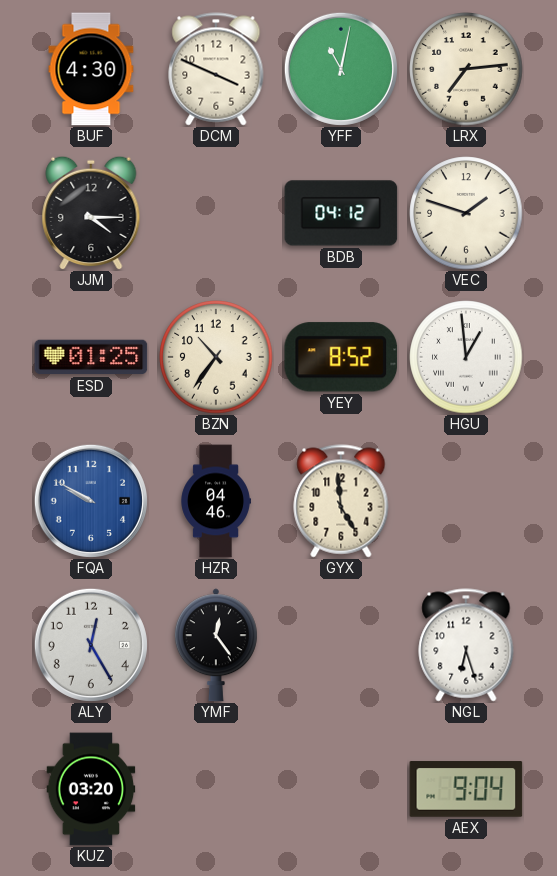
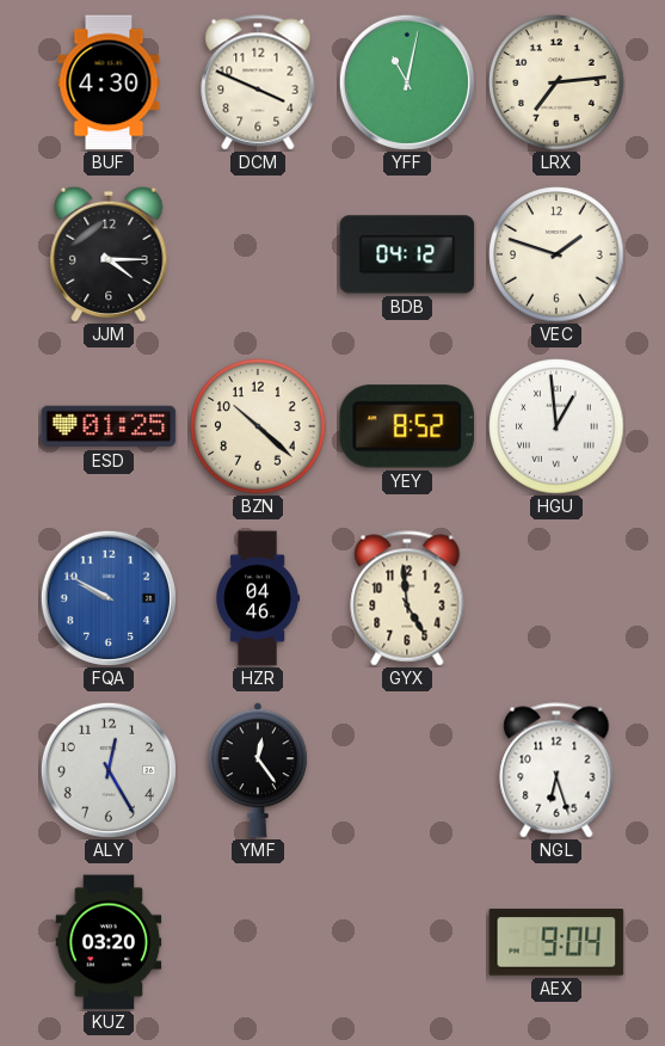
BZN: 10:36 -> 10:22
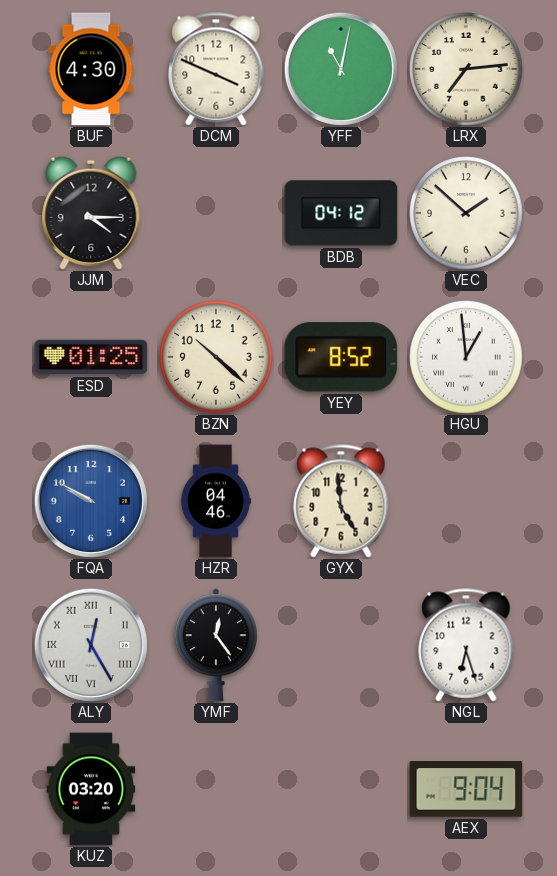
VEC: 1:48 -> 1:52
ALY numerals: Arabic -> Roman
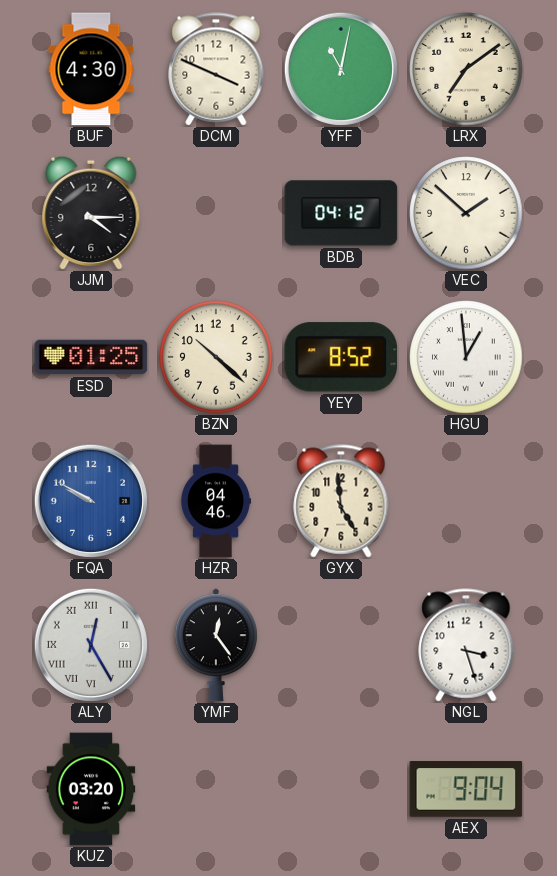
LRX: 7:14 -> 7:09
NGL: 6:27 -> 3:27
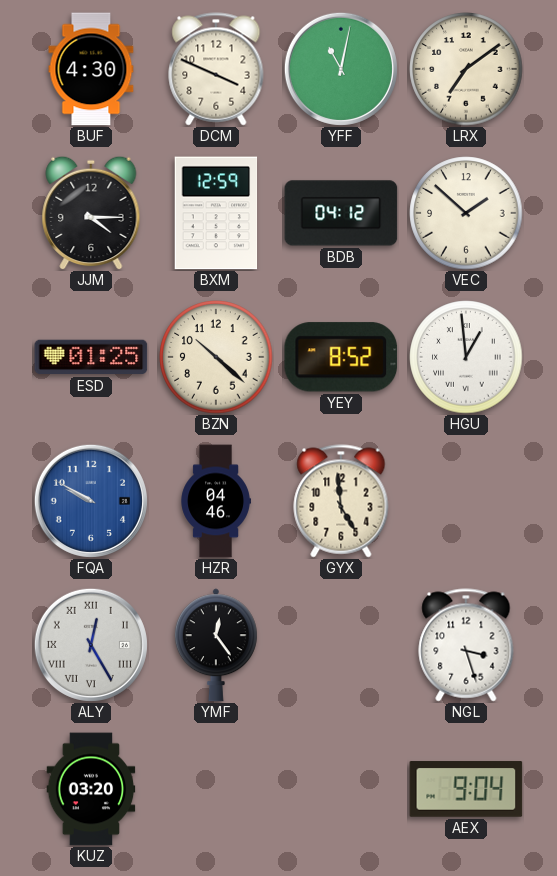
BXM: none -> 12:59
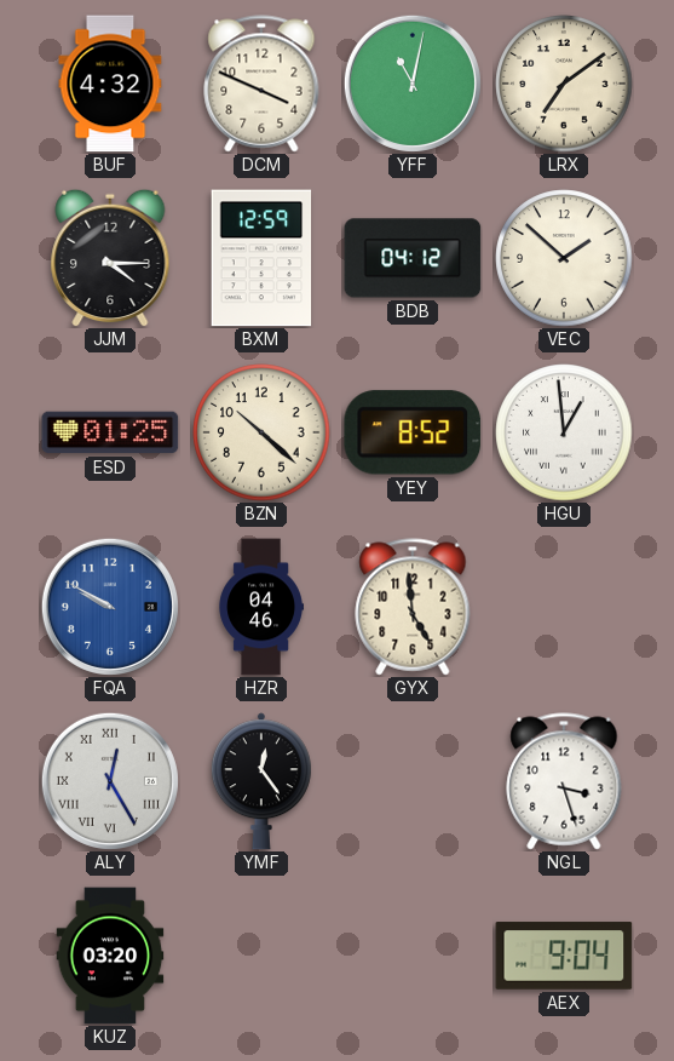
BUF: 4:30 -> 4:32
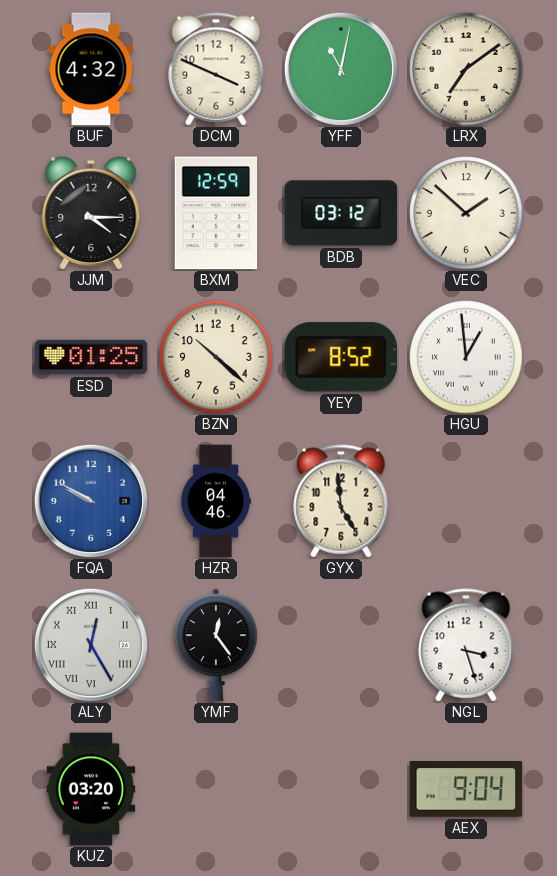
BDB: 04:12 -> 03:12
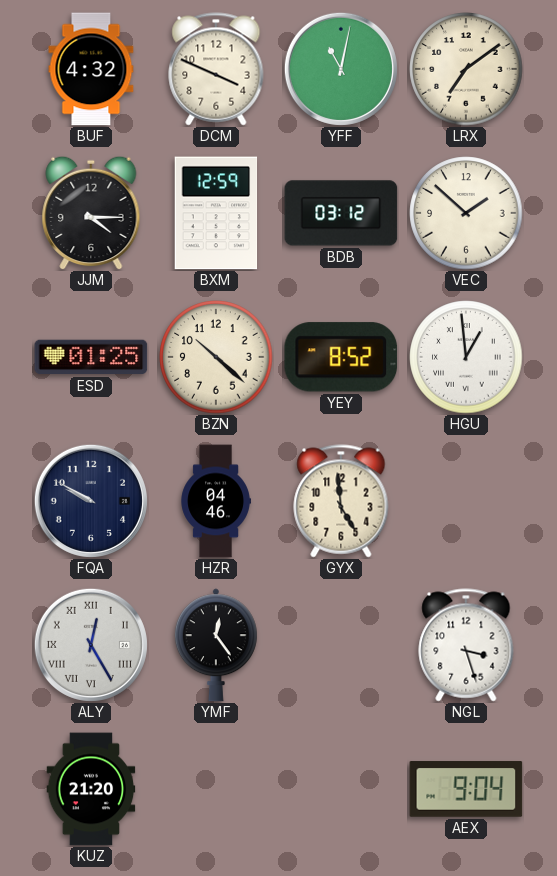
FQA dial: blue -> navy
KUZ: 03:20 -> 21:20
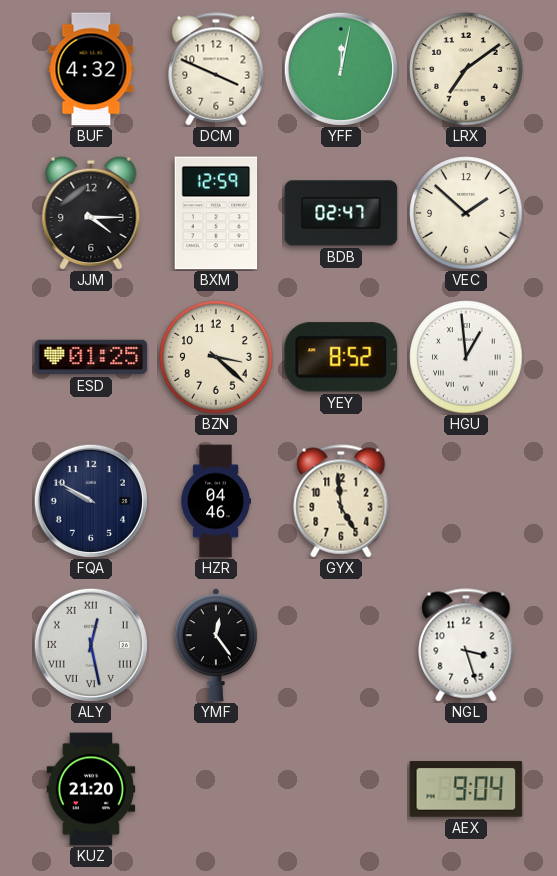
YFF: 11:02 -> 12:02
BDB: 03:12 -> 02:47
BZN: 10:22 -> 3:22
ALY: 12:25 -> 12:28
